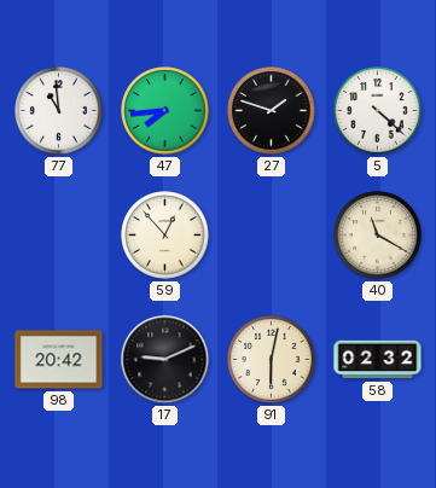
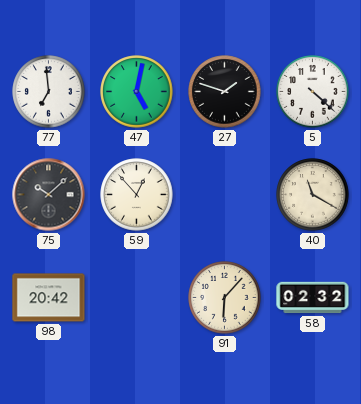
77: 10:59 -> 6:59
47: 7:44 -> 5:02
75: none -> 10:08
17: 9:11 -> none
91: 6:02 -> 6:07
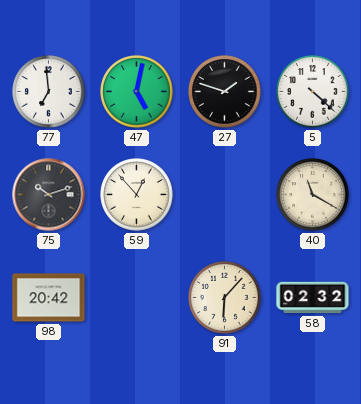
75: 10:08 -> 10:12
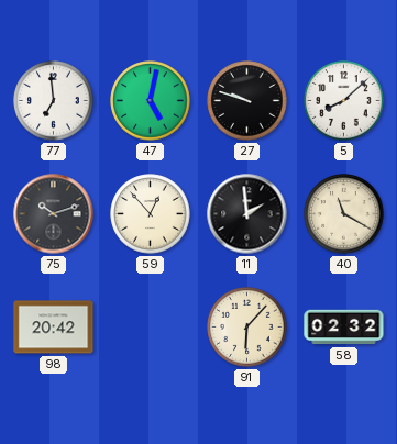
27: 1:48 -> 9:48
5: 4:22 -> 8:08
11: none -> 1:59
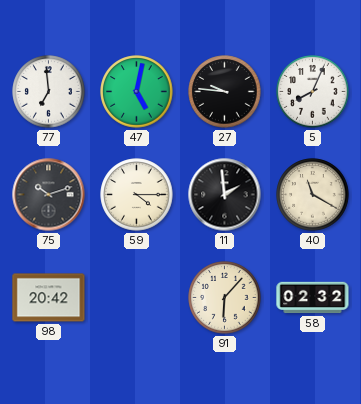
27: 9:48 -> 9:46
5: 8:08 -> 8:04
59: 12:53 -> 4:15
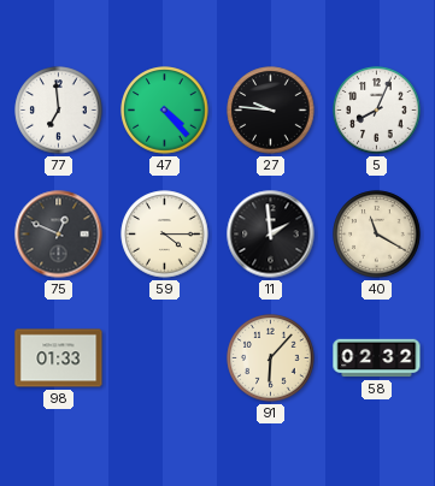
47: 5:02 -> 4:23
75: 10:12 -> 12:49
98: 20:42 -> 01:33
